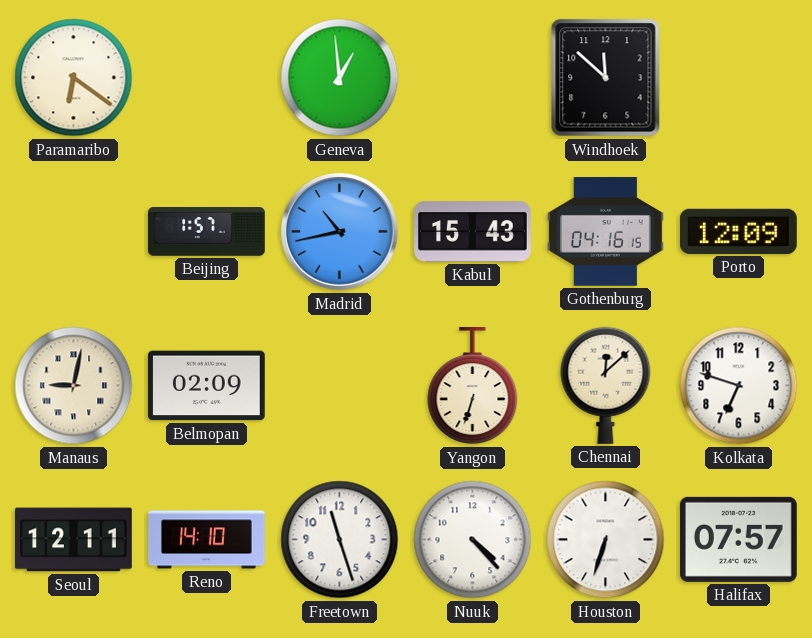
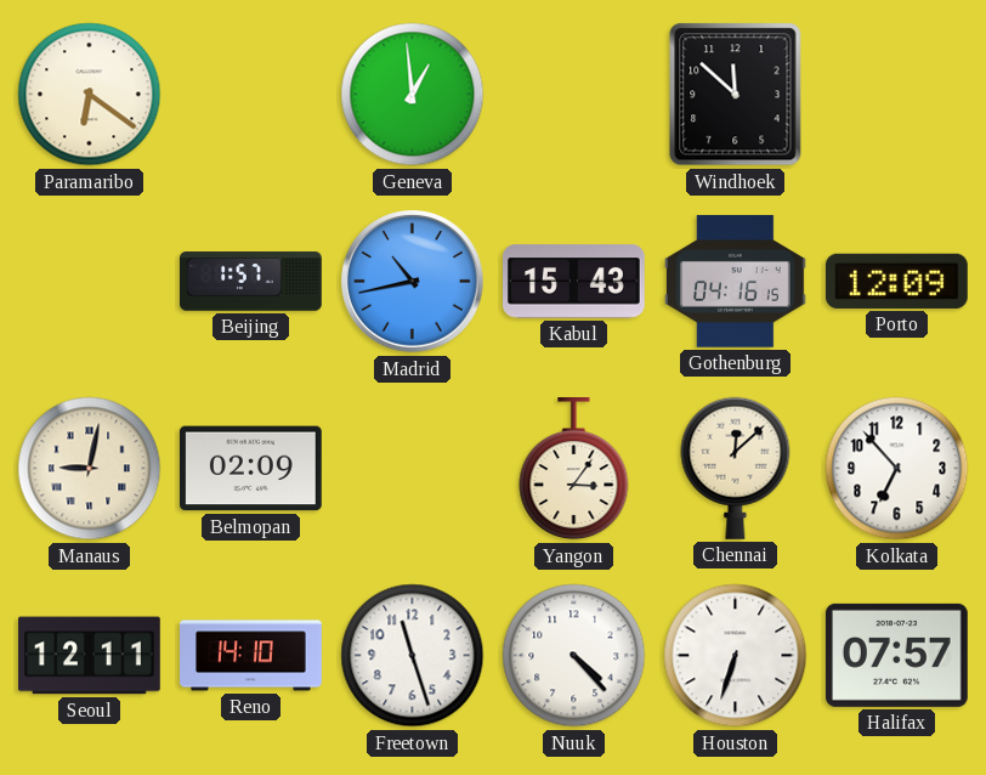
Yangon: 6:33 -> 3:06
Kolkata: 6:48 -> 6:53
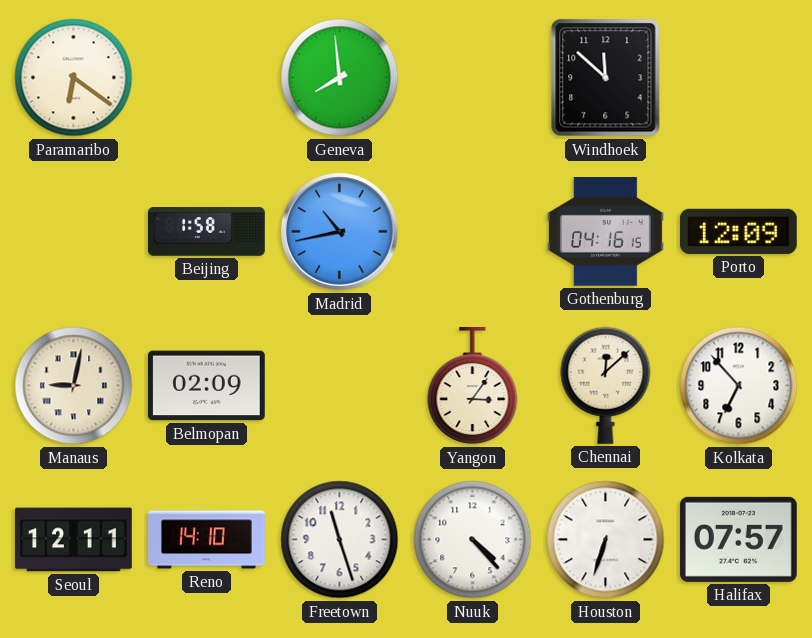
Geneva: 12:59 -> 7:59
Beijing: 1:57 -> 1:58
Kabul: 15:43 -> none
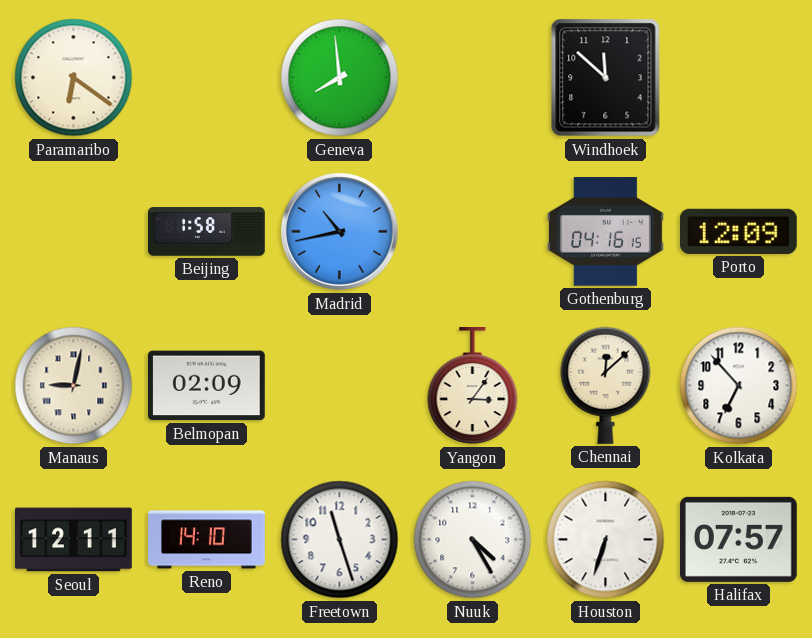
Nuuk: 4:23 -> 4:25
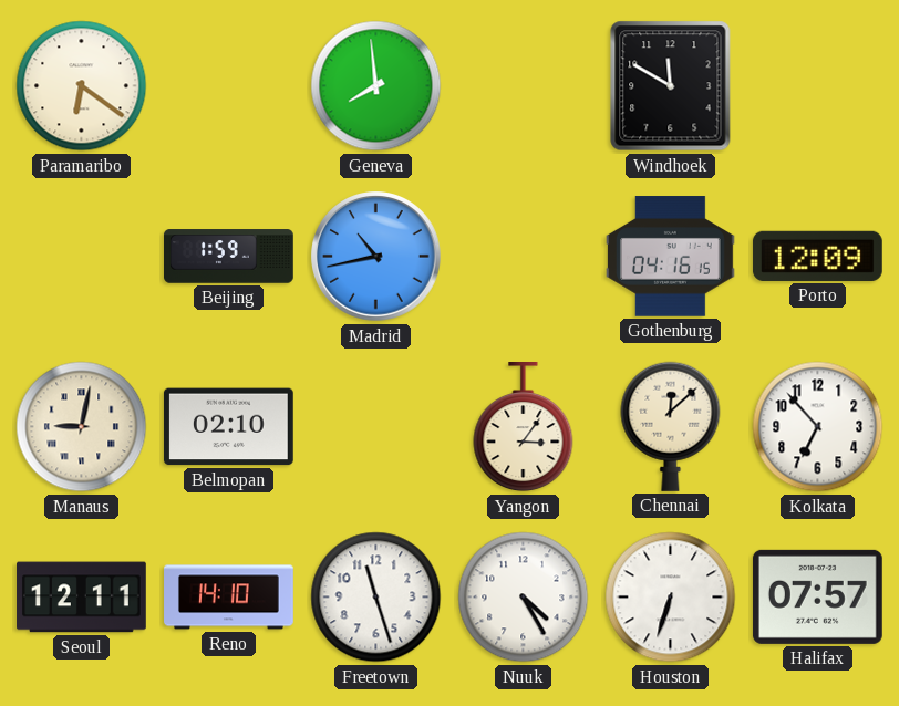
Windhoek: 11:52 -> 11:50
Beijing: 1:58 -> 1:59
Belmopan: 02:09 -> 02:10
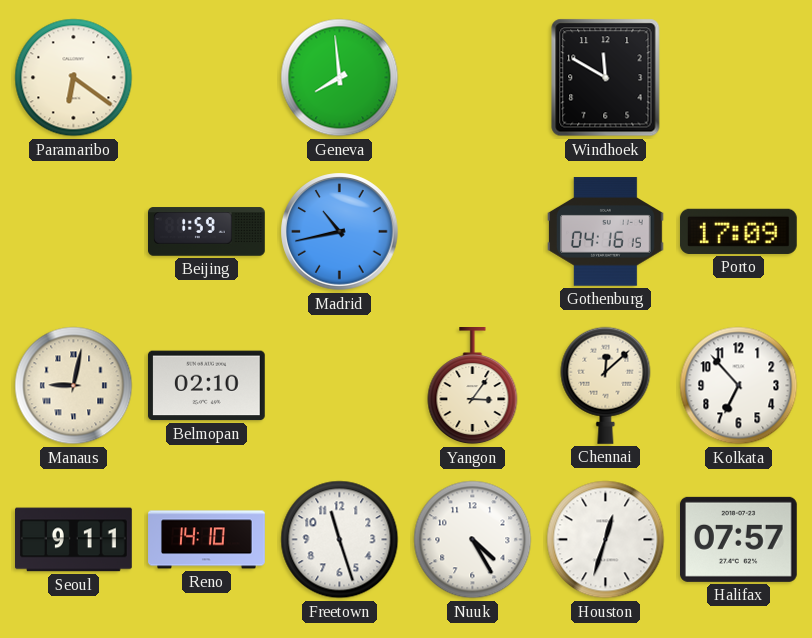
Porto: 12:09 -> 17:09
Seoul: 12:11 -> 9:11
Houston: 6:33 -> 12:33
